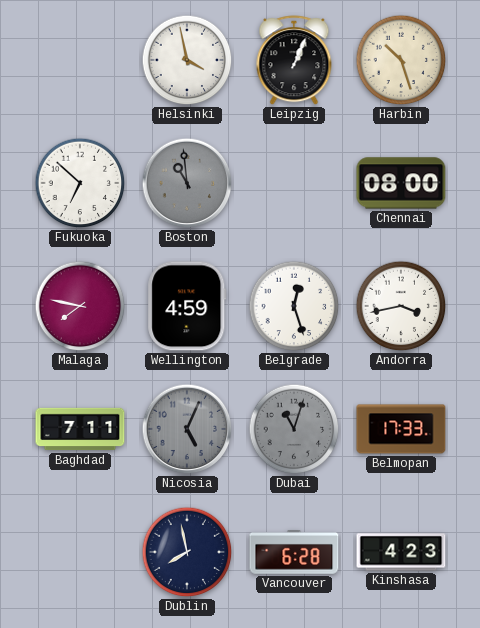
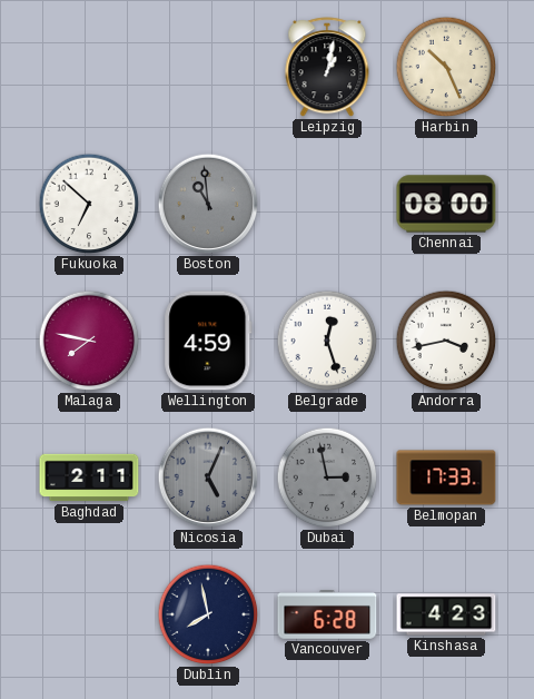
Helsinki: 3:58 -> none
Leipzig: 1:04 -> 1:02
Harbin: 10:27 -> 10:26
Baghdad: 7:11 -> 2:11
Dubai: 11:03 -> 2:58
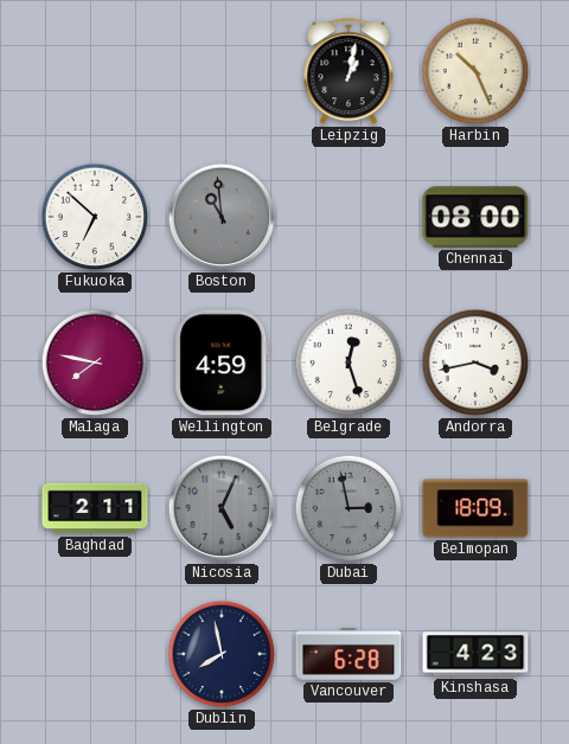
Belmopan: 17:33 -> 18:09
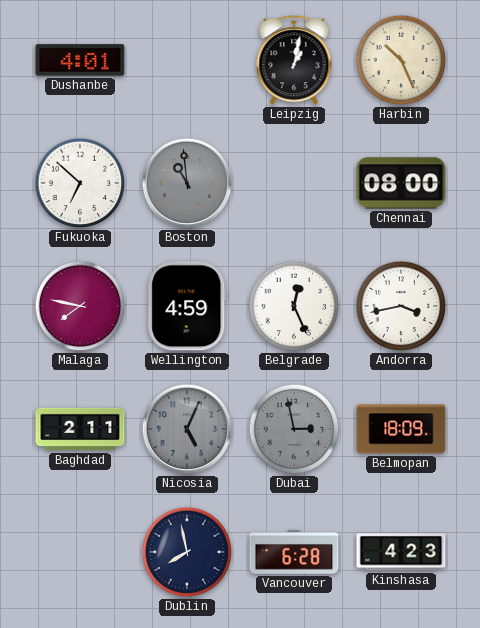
Dushanbe: none -> 4:01
Belgrade: 12:27 -> 12:26
